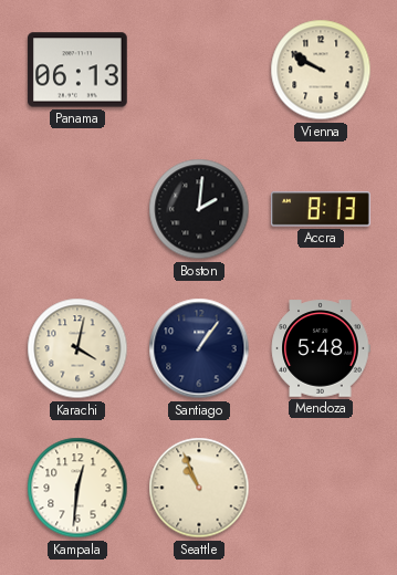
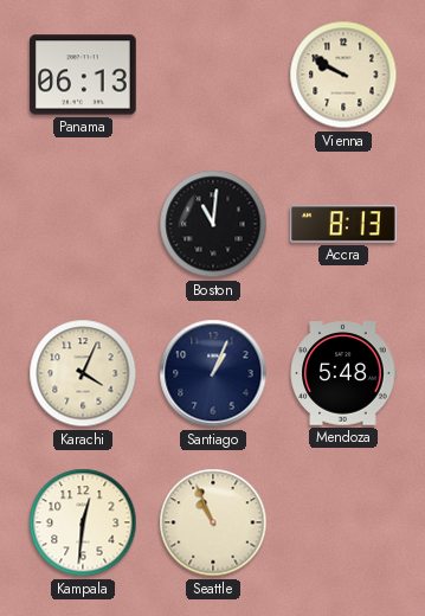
Boston: 2:01 -> 11:01
Karachi: 4:02 -> 4:04
Santiago: 1:06 -> 1:04
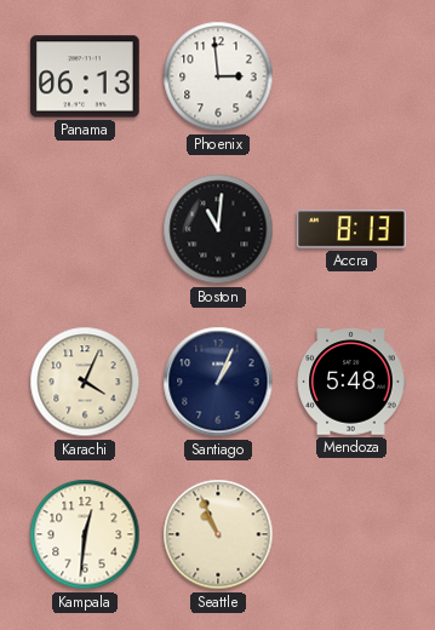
Phoenix: none -> 2:59
Vienna: 9:50 -> none
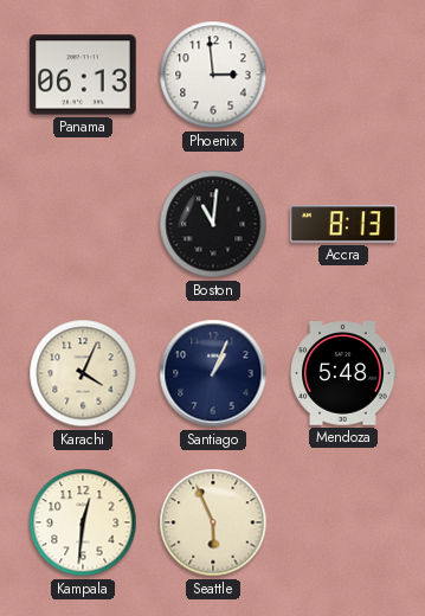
Seattle: 10:56 -> 5:56
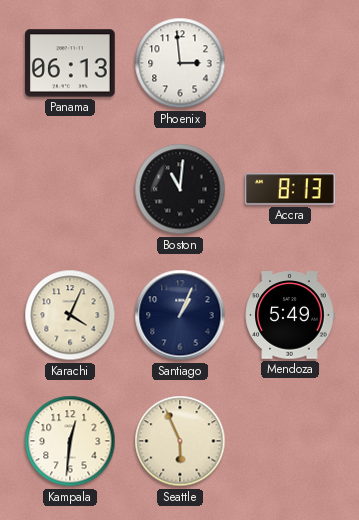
Mendoza: 5:48 -> 5:49
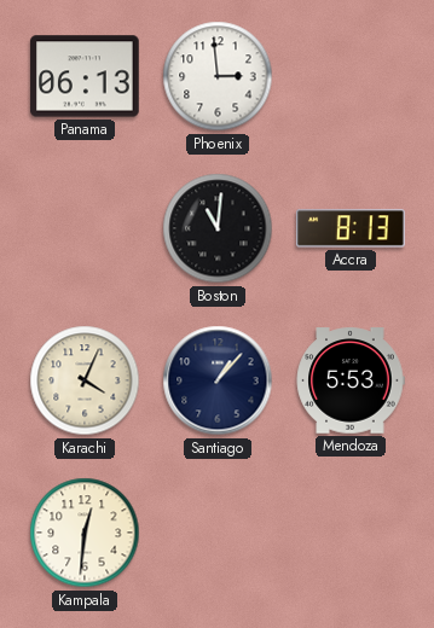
Santiago: 1:04 -> 1:07
Mendoza: 5:49 -> 5:53
Seattle: 5:56 -> none
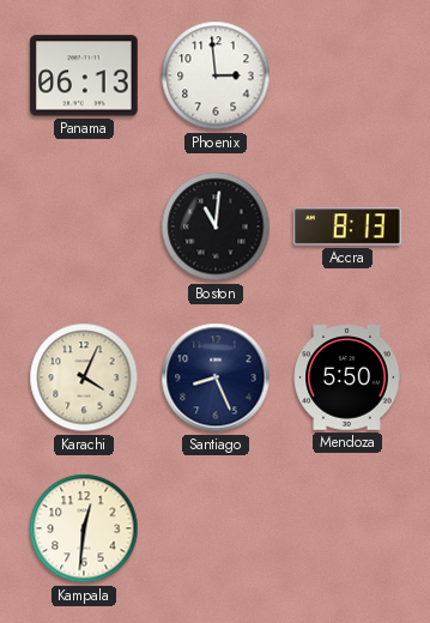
Santiago: 1:07 -> 8:26
Mendoza: 5:53 -> 5:50
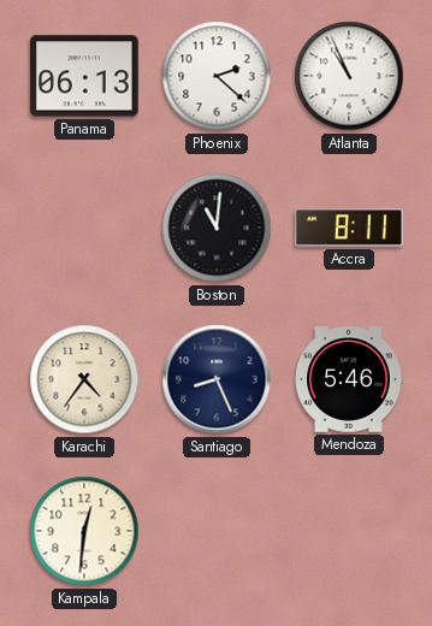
Phoenix: 2:59 -> 2:22
Atlanta: none -> 10:56
Accra: 8:13 -> 8:11
Karachi: 4:04 -> 4:36
Mendoza: 5:50 -> 5:46
